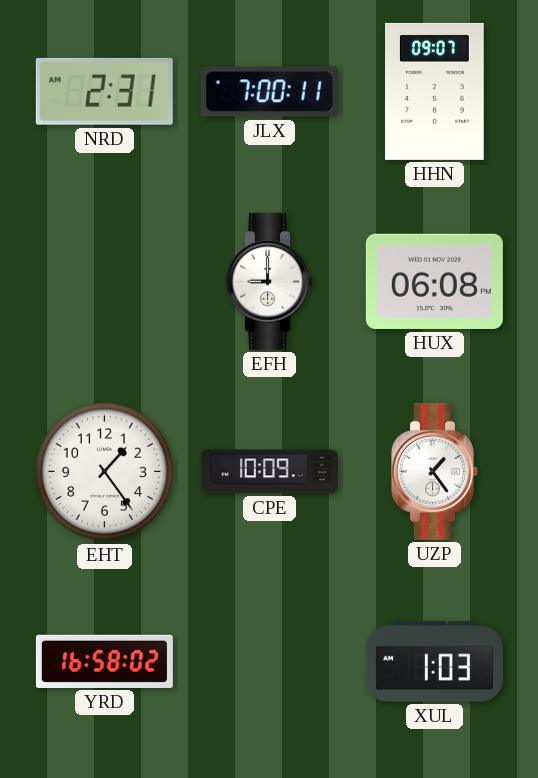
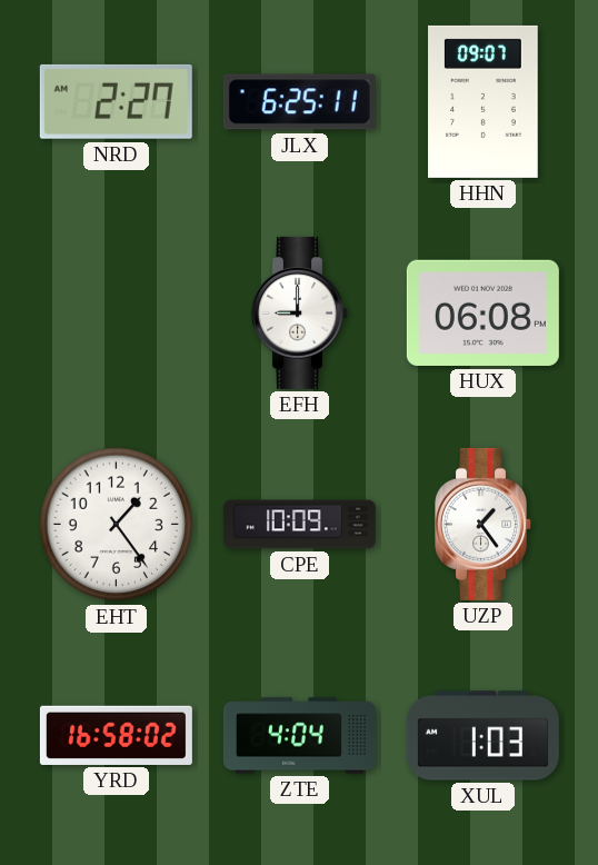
NRD: 2:31 -> 2:27
JLX: 7:00 -> 6:25
ZTE: none -> 4:04
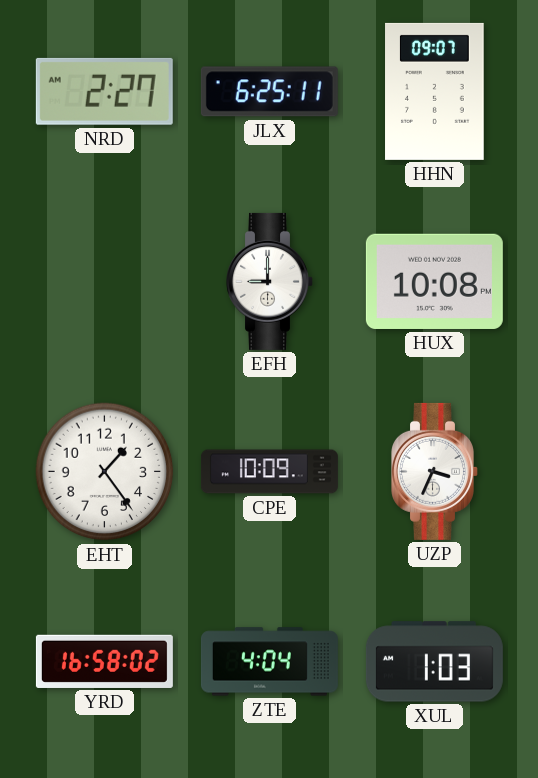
HUX: 06:08 -> 10:08
UZP: 1:24 -> 3:34
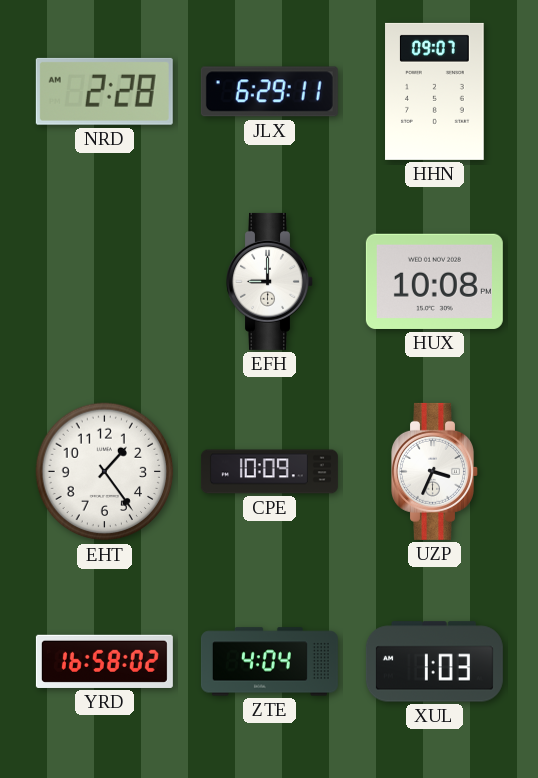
NRD: 2:27 -> 2:28
JLX: 6:25 -> 6:29
